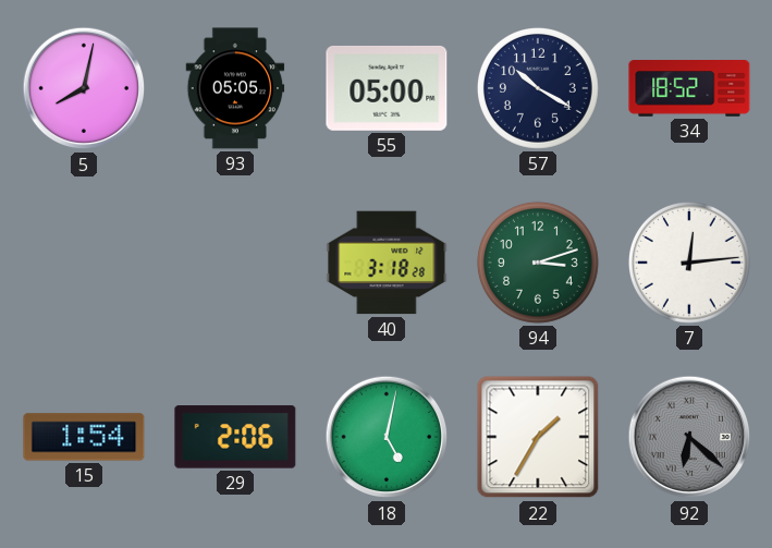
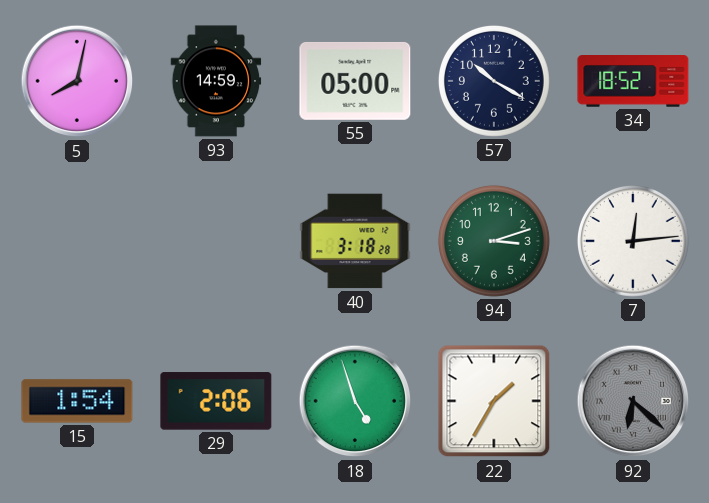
93: 05:05 -> 14:59
18: 5:02 -> 4:57
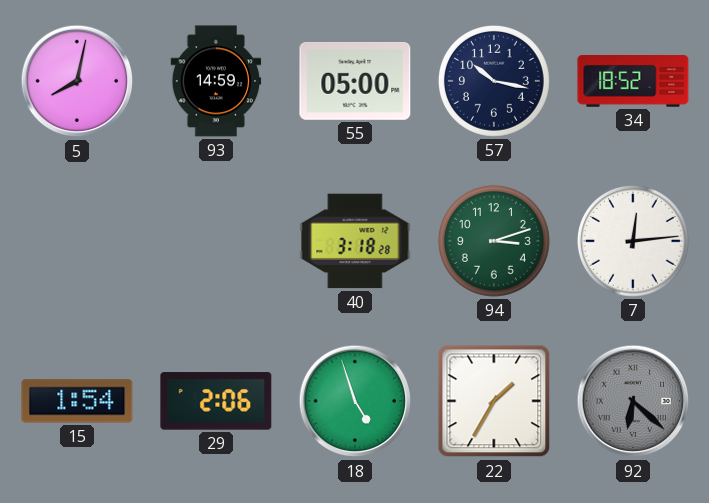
57: 10:20 -> 10:17
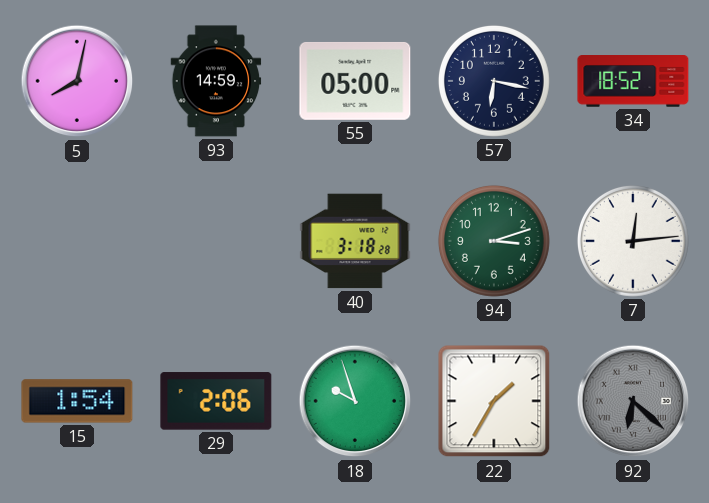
57: 10:17 -> 6:17
18: 4:57 -> 9:57
